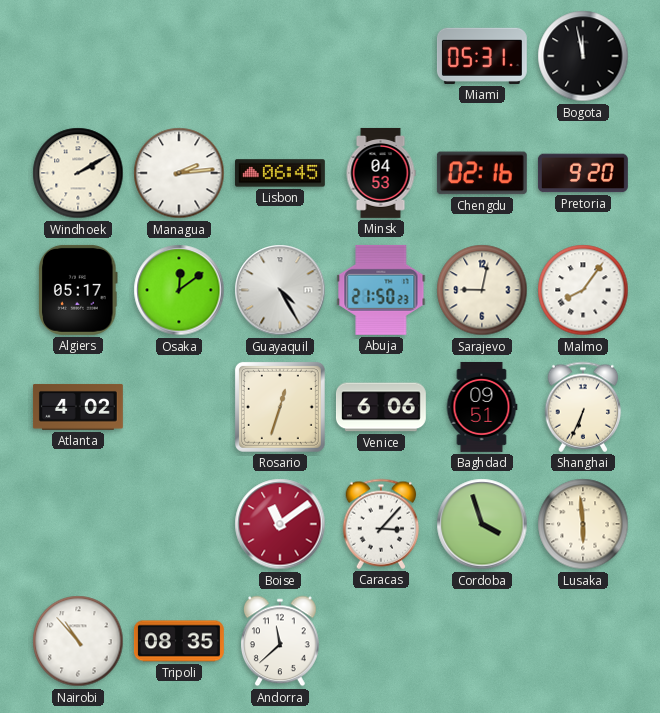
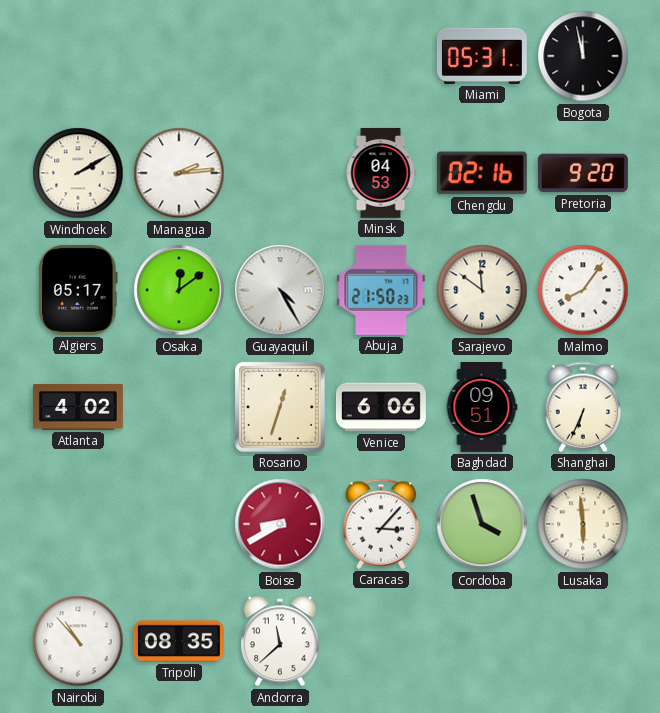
Lisbon: 06:45 -> none
Sarajevo: 9:02 -> 11:51
Boise: 11:09 -> 8:40
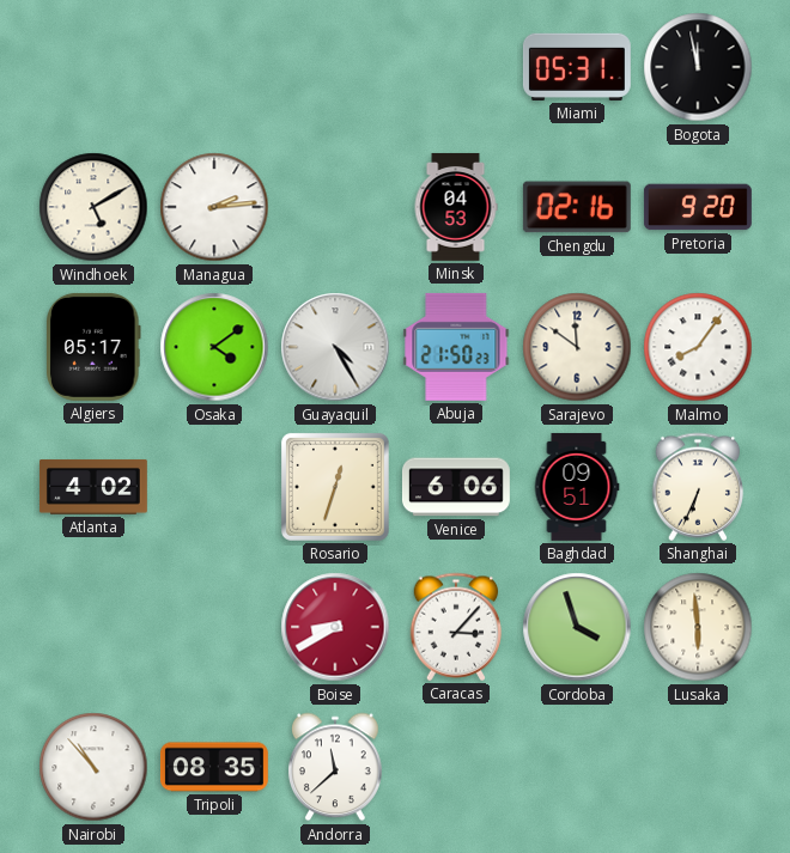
Windhoek: 2:10 -> 5:10
Osaka: 12:09 -> 4:09
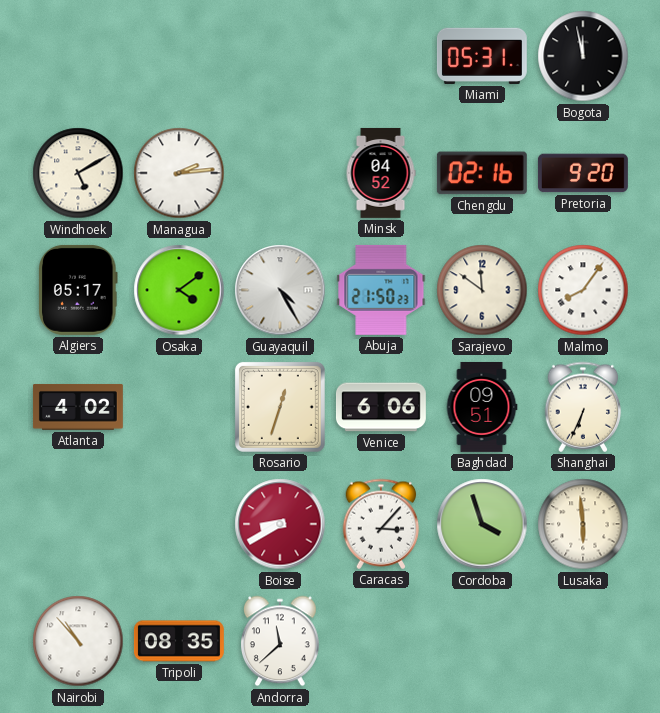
Minsk: 04:53 -> 04:52
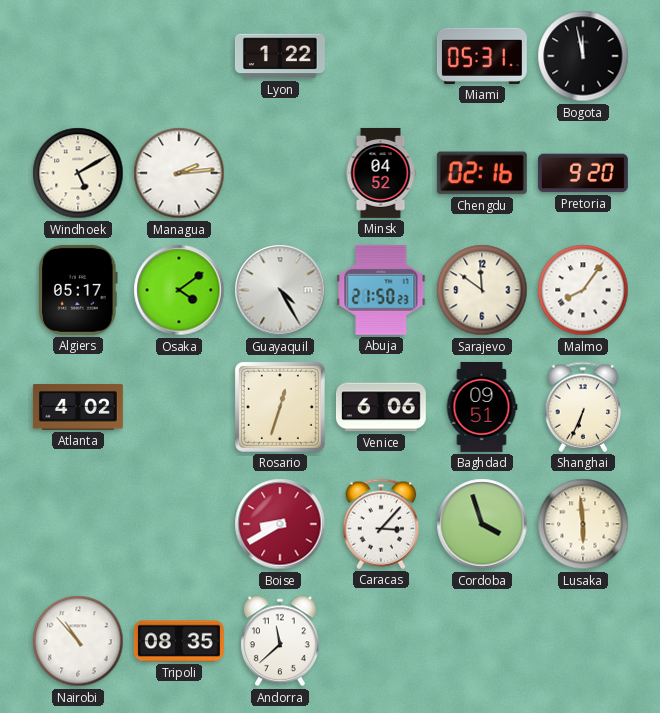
Lyon: none -> 1:22
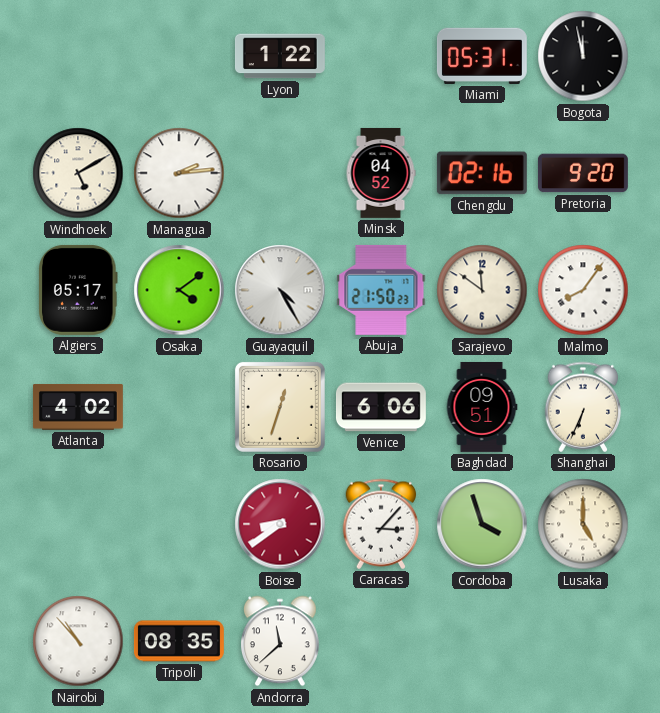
Boise: 8:40 -> 8:39
Lusaka: 5:59 -> 5:00
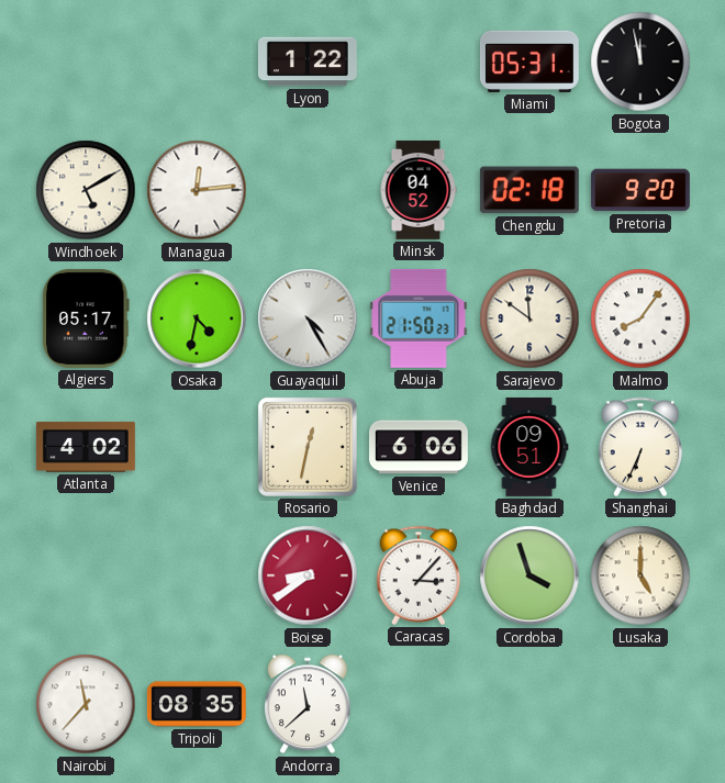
Managua: 2:14 -> 12:14
Chengdu: 02:16 -> 02:18
Osaka: 4:09 -> 4:32
Rosario: 12:33 -> 12:32
Nairobi: 10:53 -> 11:37
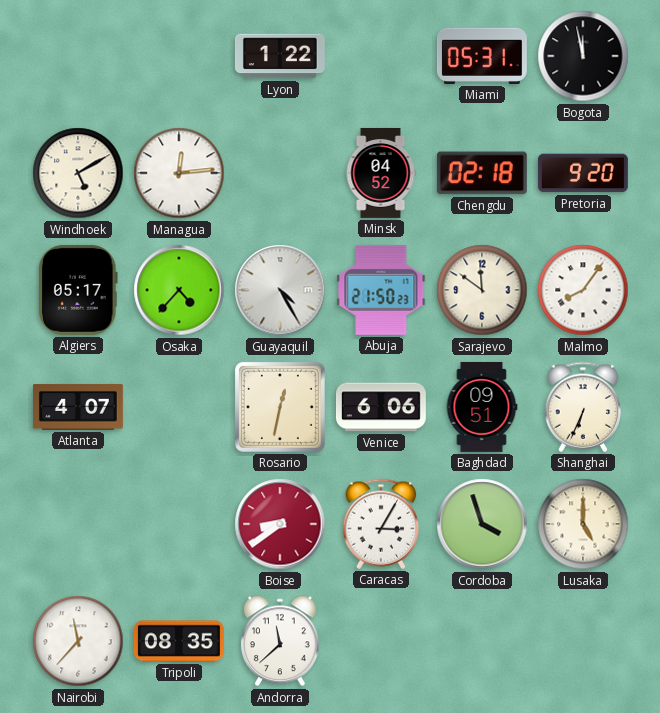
Osaka: 4:32 -> 4:37
Atlanta: 4:02 -> 4:07
Caracas: 3:07 -> 3:05
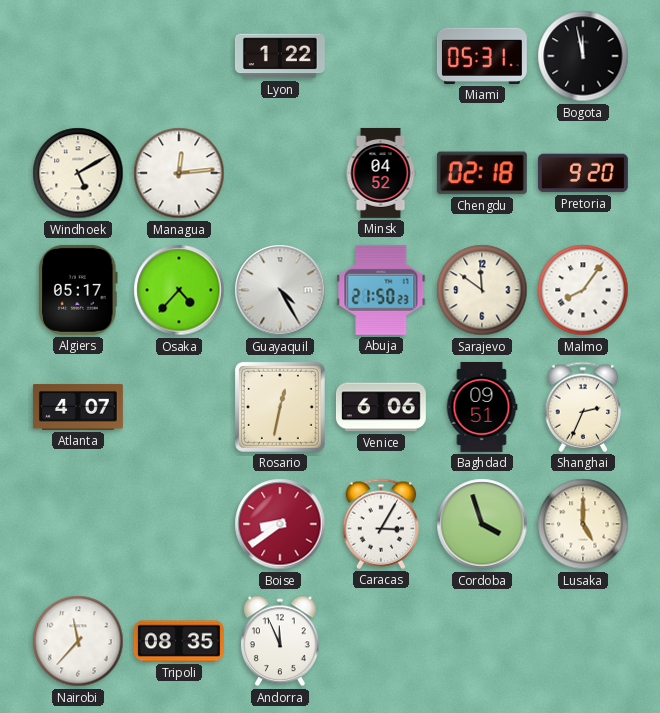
Shanghai: 6:34 -> 2:34
Andorra: 11:38 -> 11:56
